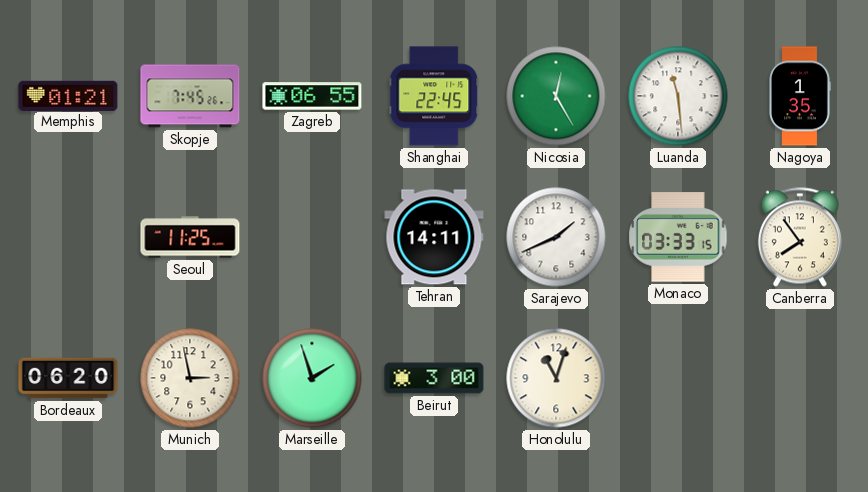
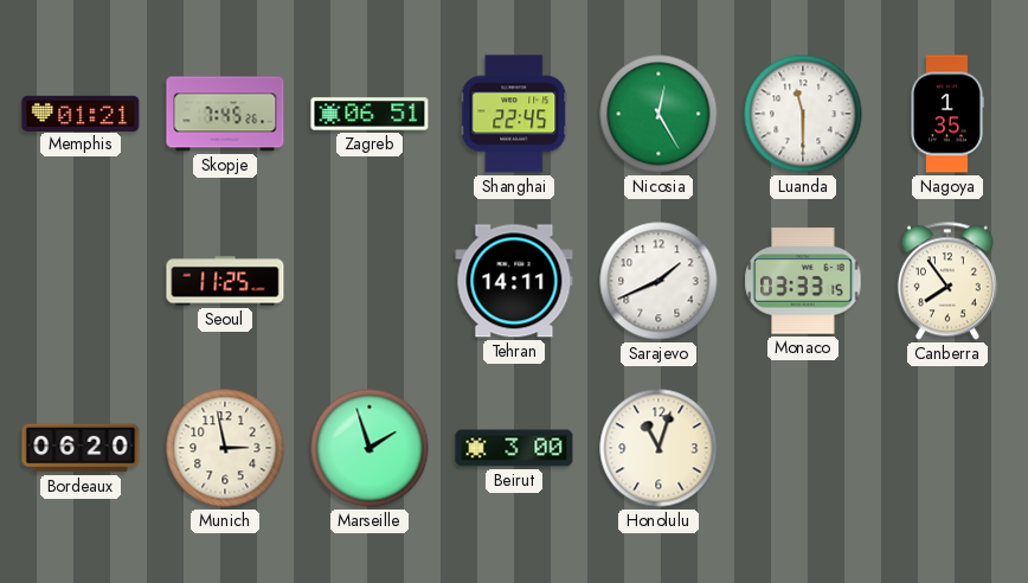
Zagreb: 06:55 -> 06:51
Luanda: 11:29 -> 11:30
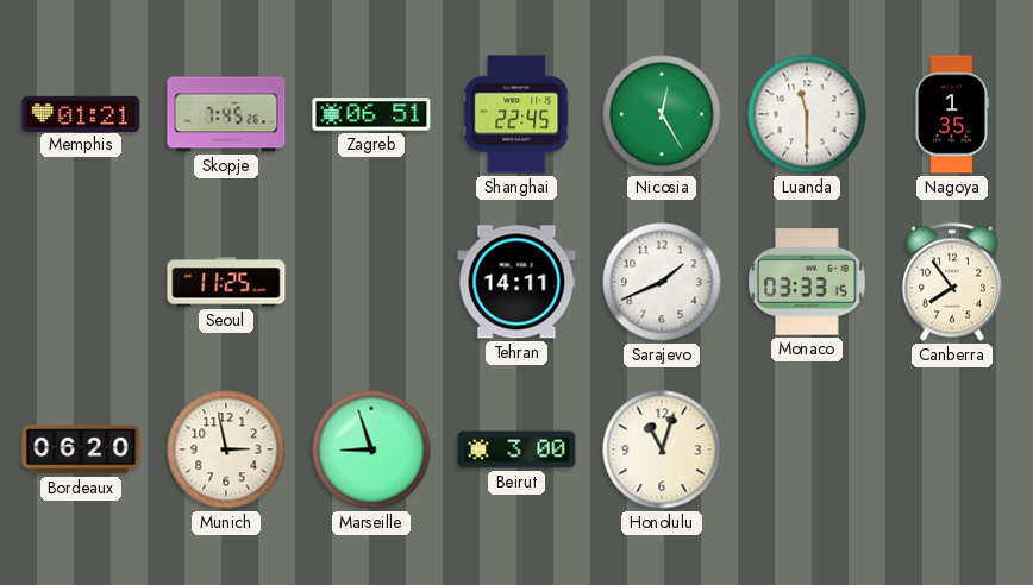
Marseille: 1:57 -> 8:57
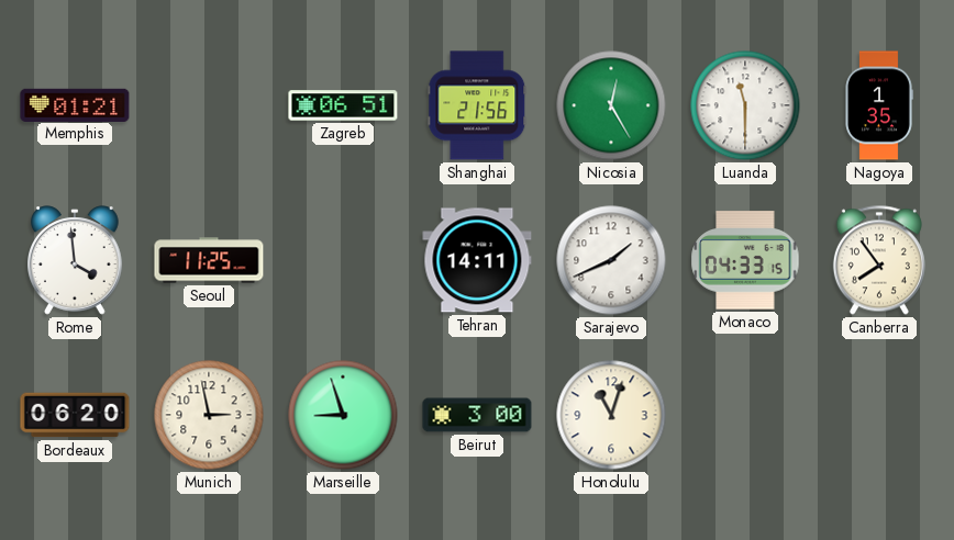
Skopje: 7:45 -> none
Shanghai: 22:45 -> 21:56
Rome: none -> 3:59
Monaco: 03:33 -> 04:33
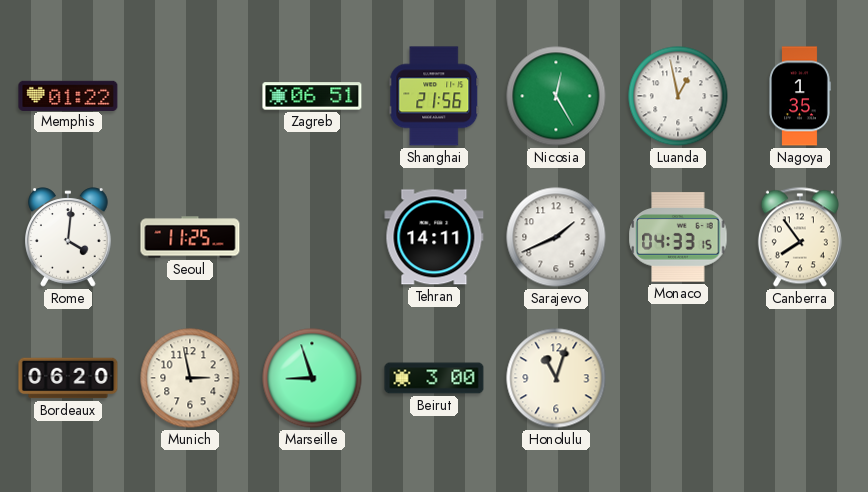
Memphis: 01:21 -> 01:22
Luanda: 11:30 -> 12:58
Rome: 3:59 -> 4:01
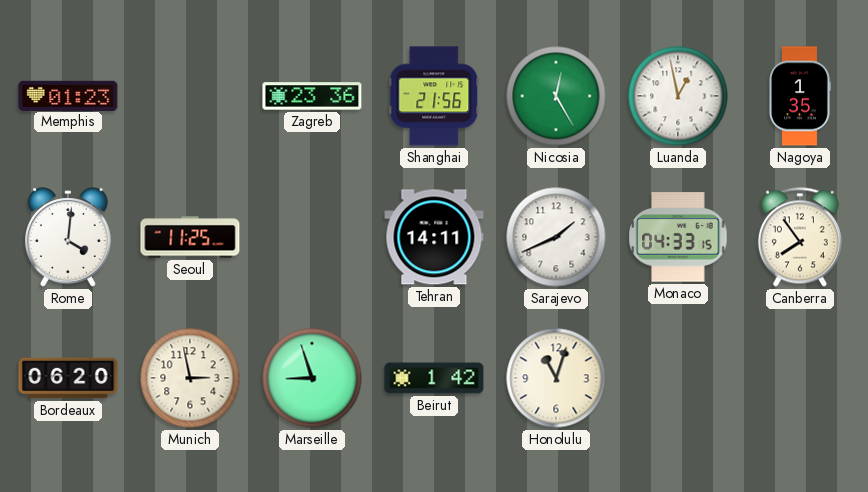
Memphis: 01:22 -> 01:23
Zagreb: 06:51 -> 23:36
Beirut: 3:00 -> 1:42
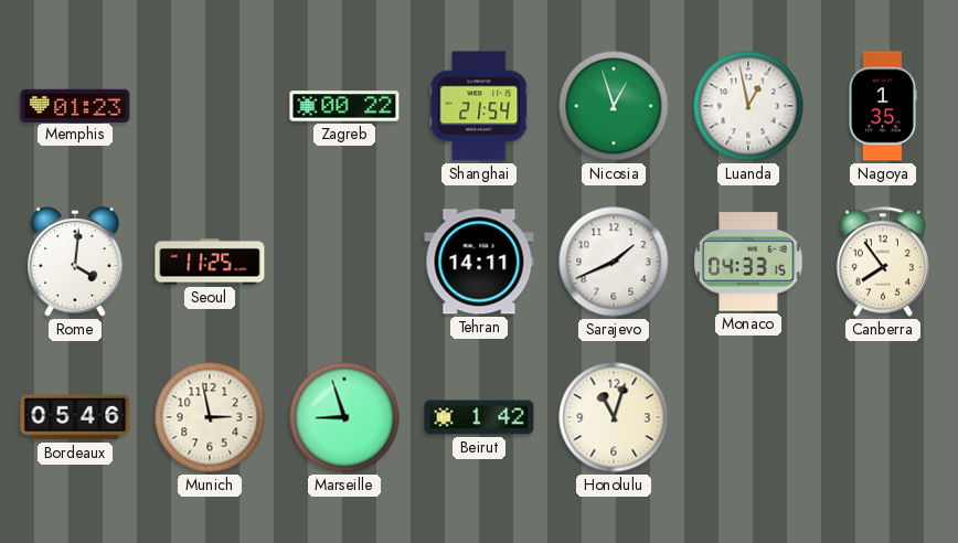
Zagreb: 23:36 -> 00:22
Shanghai: 21:56 -> 21:54
Nicosia: 12:25 -> 12:57
Bordeaux: 06:20 -> 05:46
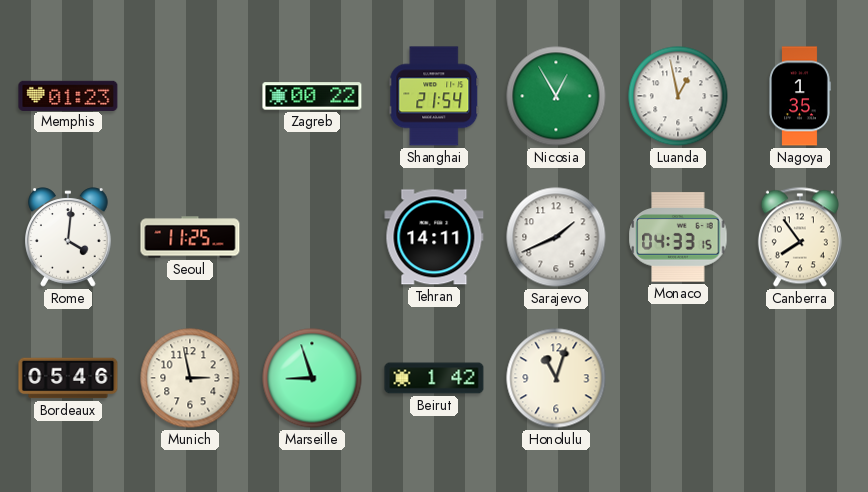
Nicosia: 12:57 -> 12:55
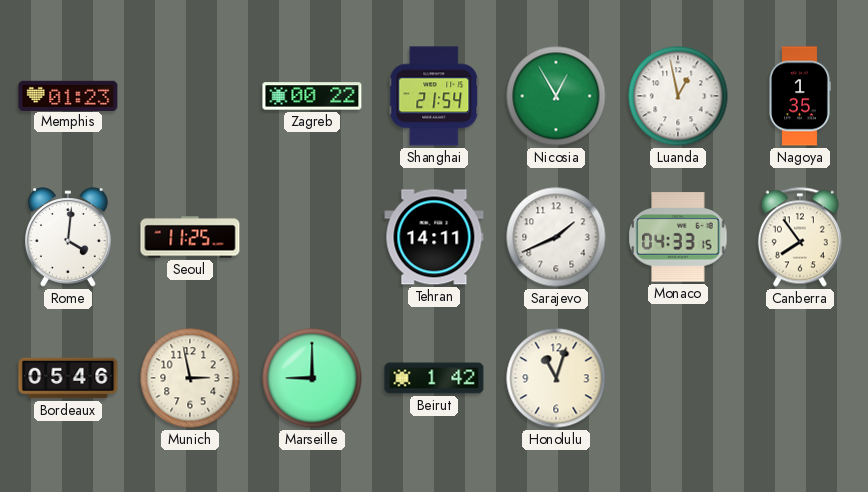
Marseille: 8:57 -> 9:00
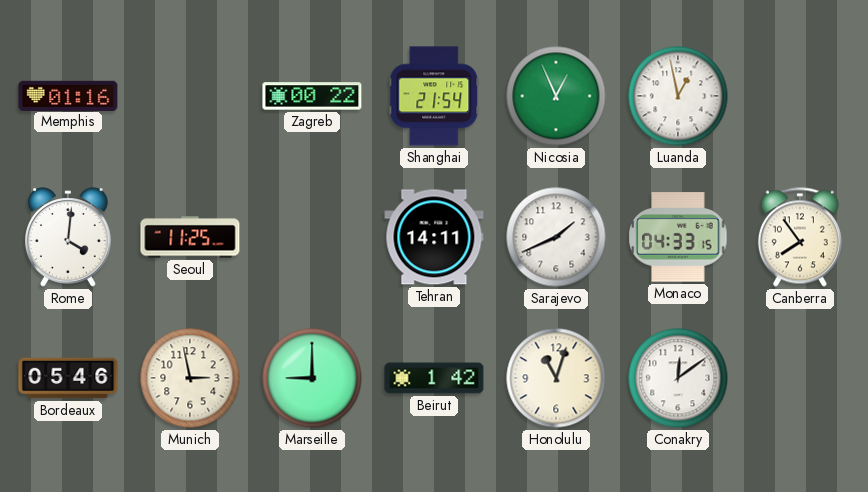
Memphis: 01:23 -> 01:16
Nicosia: 12:55 -> 12:56
Nagoya: 1:35 -> none
Conakry: none -> 12:09
